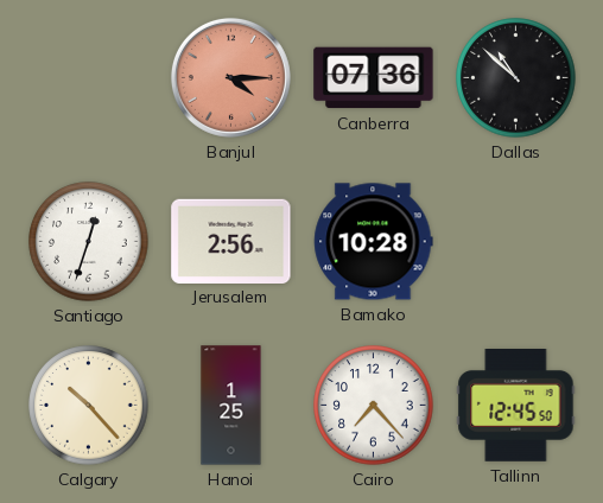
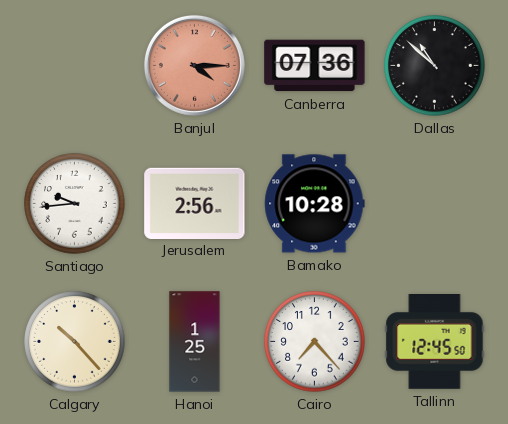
Santiago: 12:33 -> 9:44
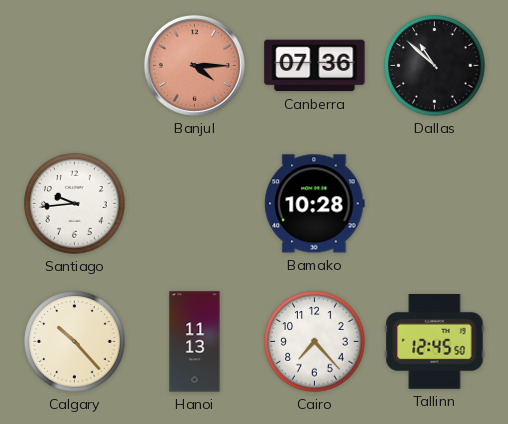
Jerusalem: 2:56 -> none
Hanoi: 1:25 -> 11:13
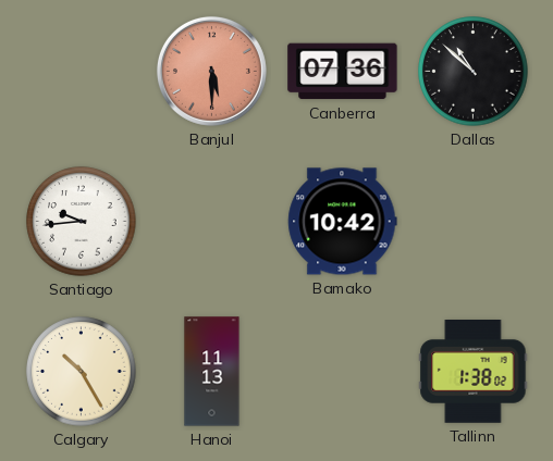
Banjul: 4:15 -> 5:30
Bamako: 10:28 -> 10:42
Calgary: 10:23 -> 10:25
Cairo: 7:23 -> none
Tallinn: 12:45 -> 1:38
